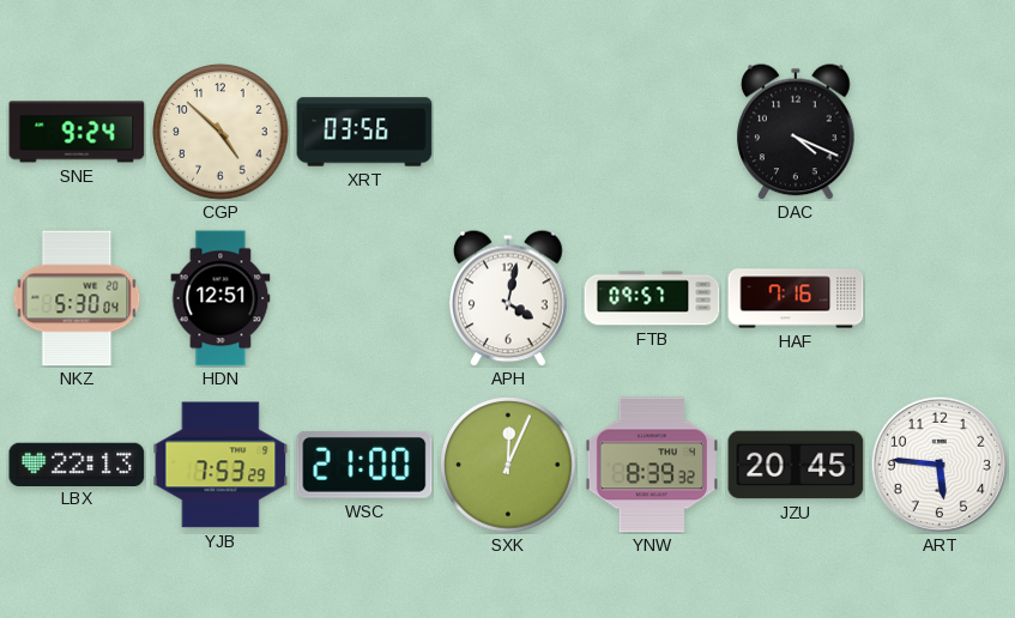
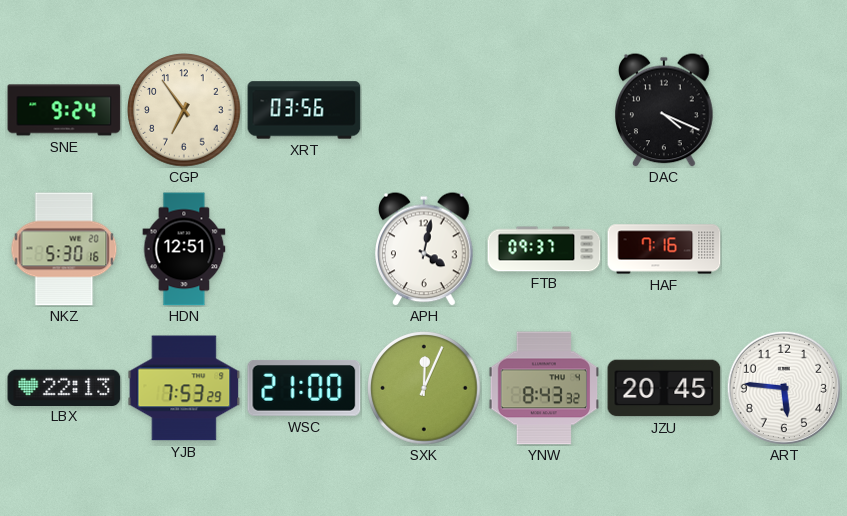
CGP: 4:52 -> 6:54
NKZ: 5:30:04 -> 5:30:16
FTB: 09:57 -> 09:37
YNW: 8:39 -> 8:43
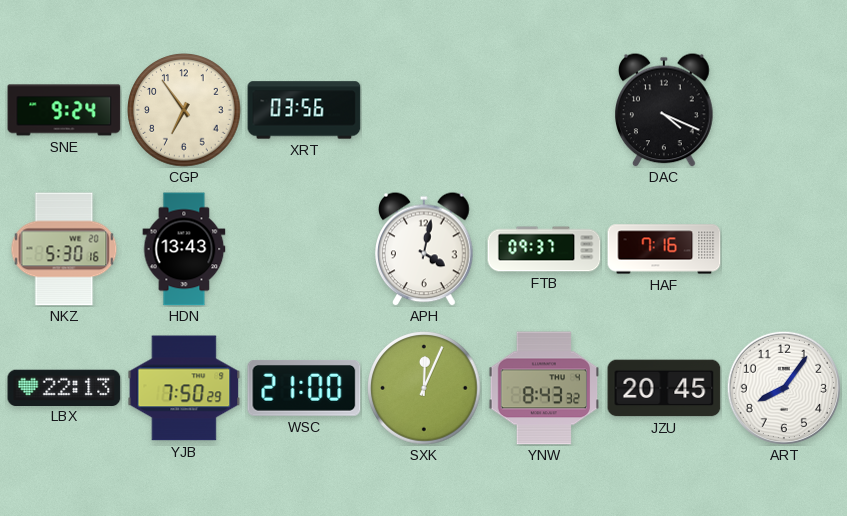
HDN: 12:51 -> 13:43
YJB: 7:53 -> 7:50
ART: 5:46 -> 8:06
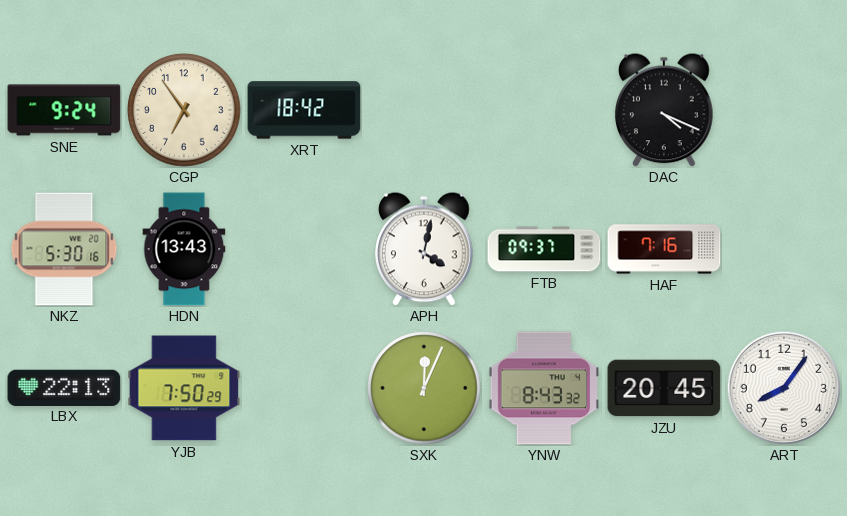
XRT: 03:56 -> 18:42
WSC: 21:00 -> none
